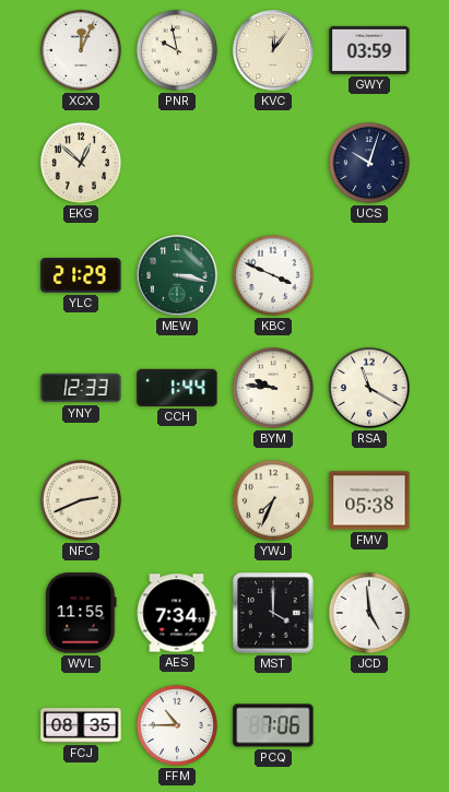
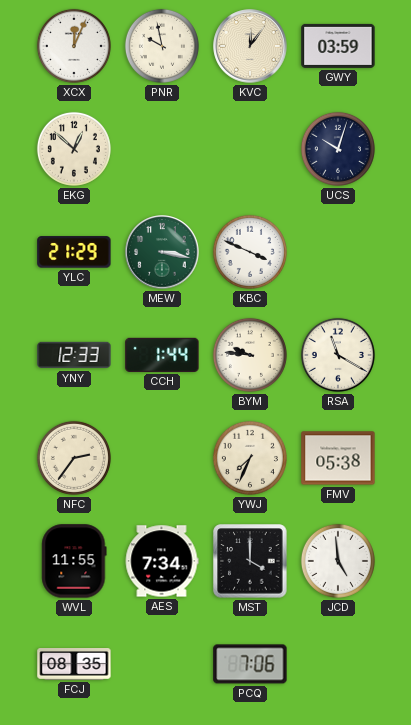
NFC: 2:41 -> 2:36
FFM: 10:45 -> none
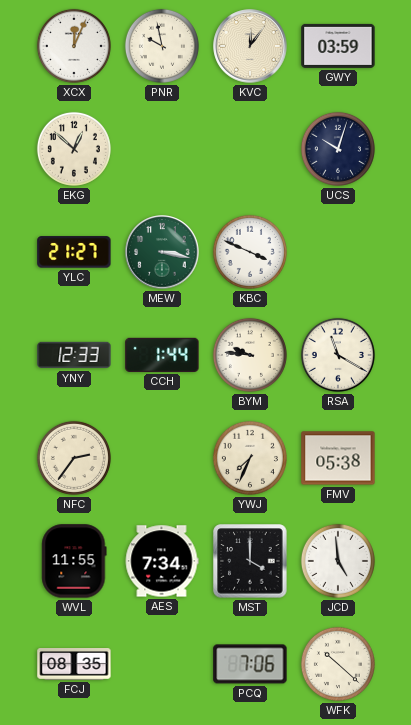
YLC: 21:29 -> 21:27
WFK: none -> 10:22
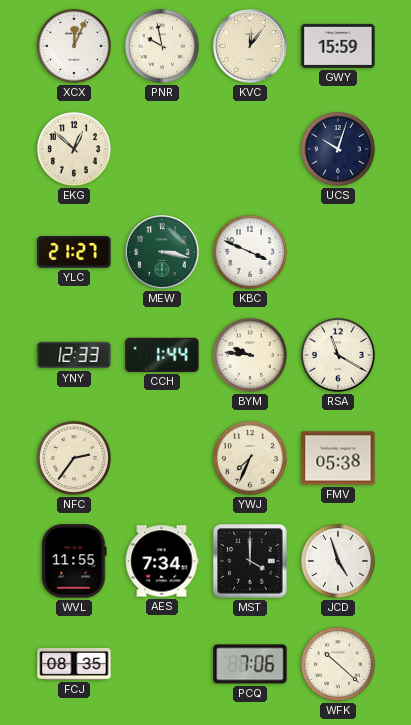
GWY: 03:59 -> 15:59
JCD: 4:59 -> 4:57
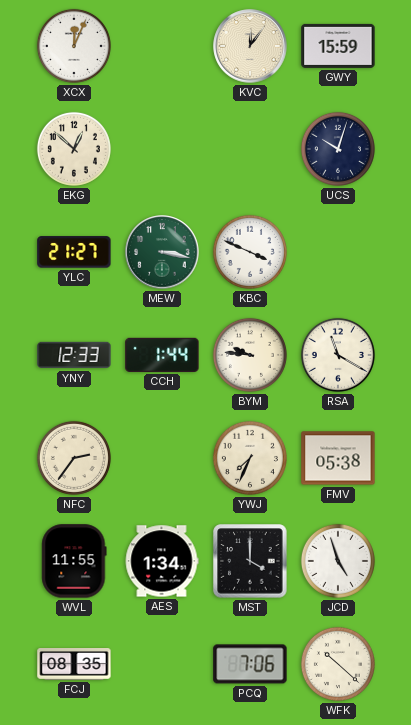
PNR: 9:58 -> none
AES: 7:34 -> 1:34
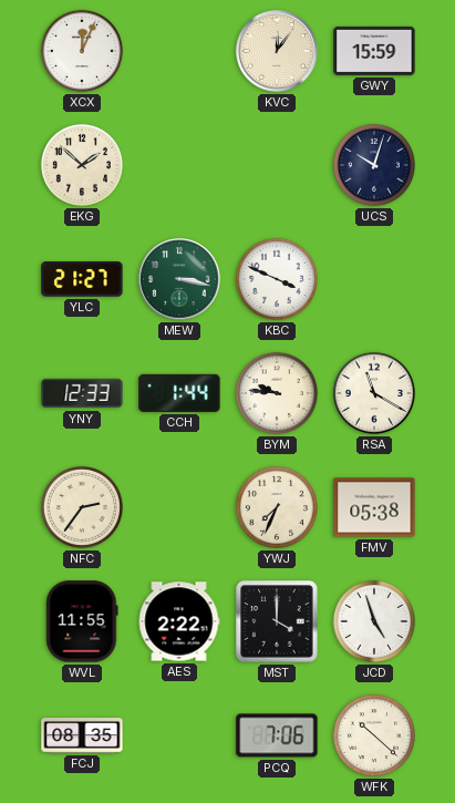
EKG: 12:52 -> 1:52
AES: 1:34 -> 2:22
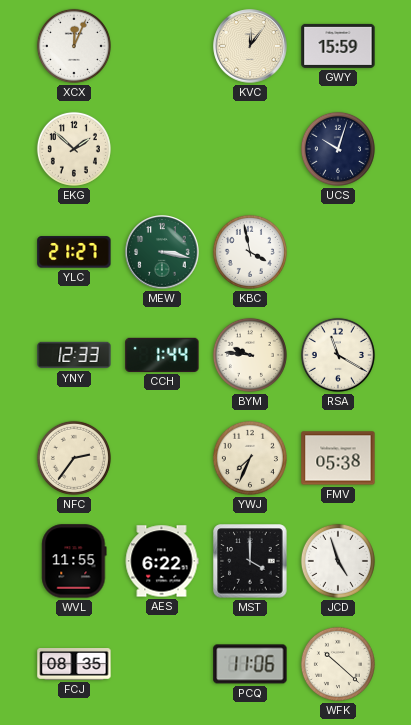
KBC: 3:49 -> 3:58
AES: 2:22 -> 6:22
PCQ: 7:06 -> 11:06
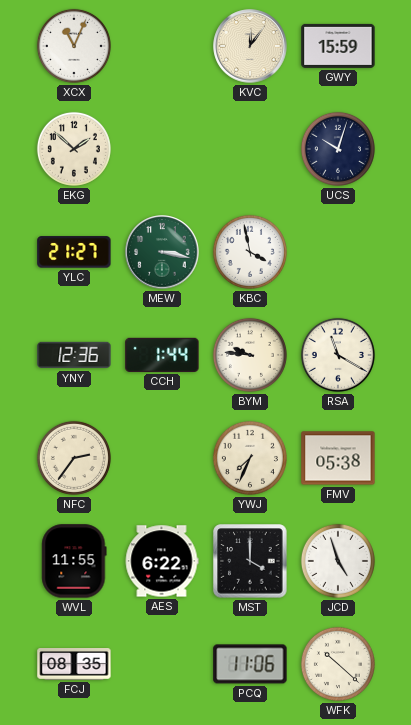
XCX: 12:04 -> 11:04
YNY: 12:33 -> 12:36
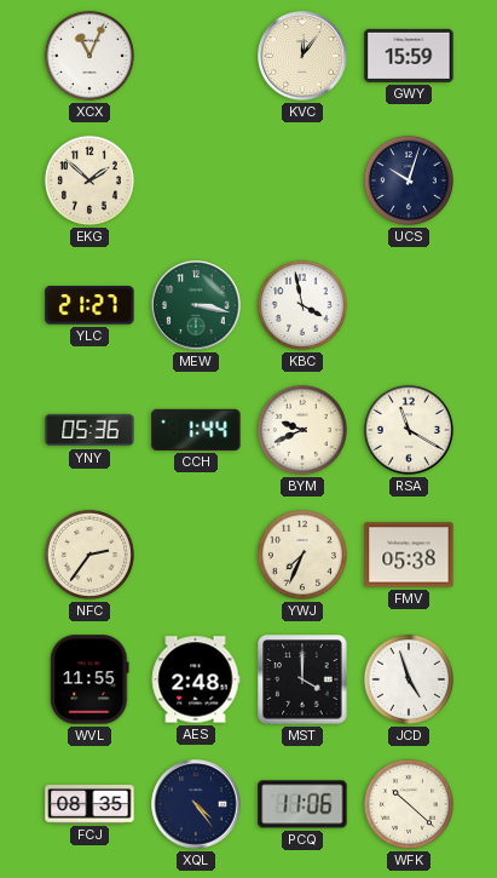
YNY: 12:36 -> 05:36
BYM: 9:46 -> 9:41
AES: 6:22 -> 2:48
XQL: none -> 4:24
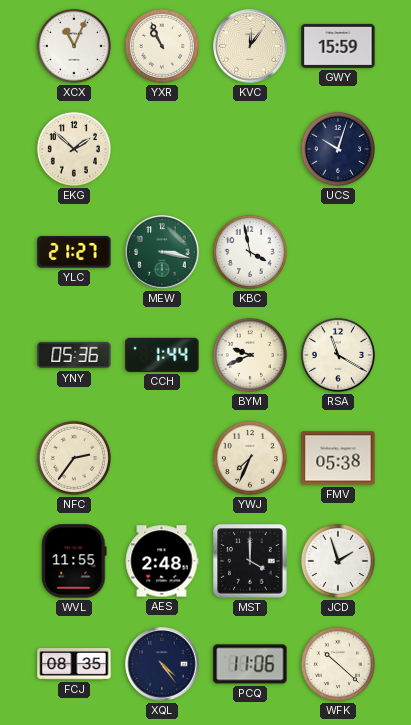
YXR: none -> 10:56
JCD: 4:57 -> 1:57
